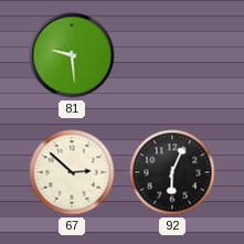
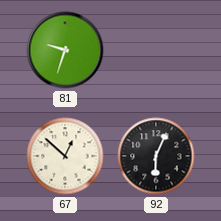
81: 9:29 -> 9:33
67: 2:52 -> 12:52
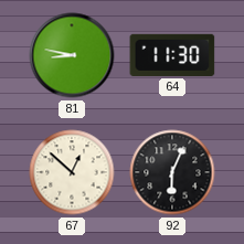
81: 9:33 -> 8:47
64: none -> 11:30
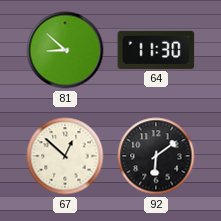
81: 8:47 -> 8:52
92: 6:04 -> 6:09
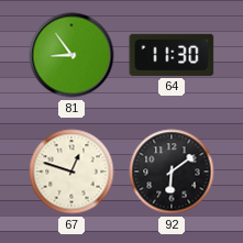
81: 8:52 -> 8:54
67: 12:52 -> 12:48
